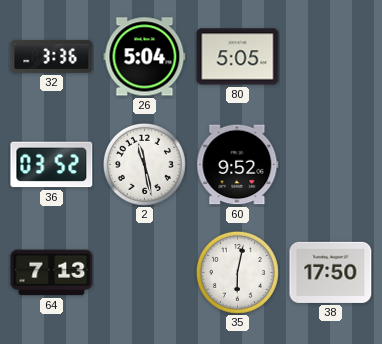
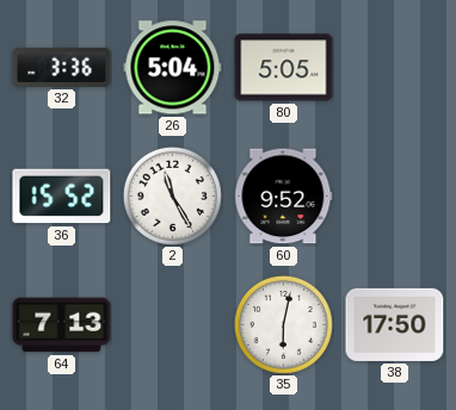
36: 03:52 -> 15:52
2: 11:28 -> 11:25
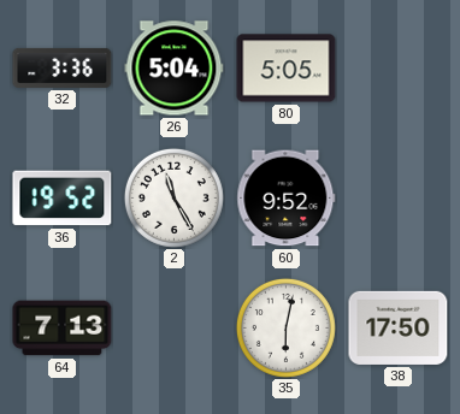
36: 15:52 -> 19:52
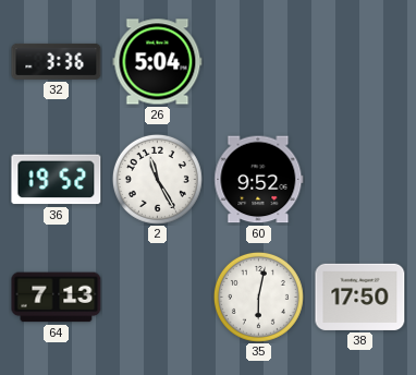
80: 5:05 -> none
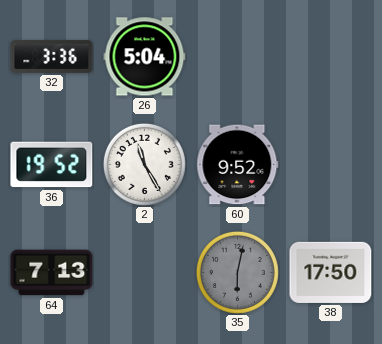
35 dial: white -> grey
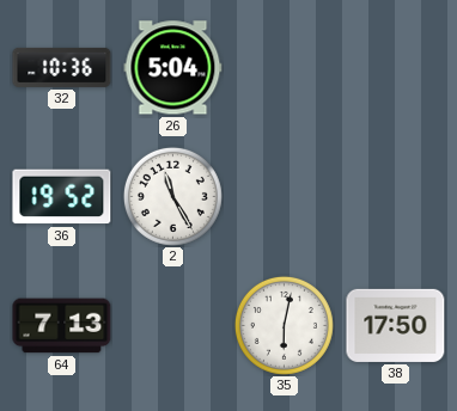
32: 3:36 -> 10:36
60: 9:52 -> none
35 dial: grey -> white
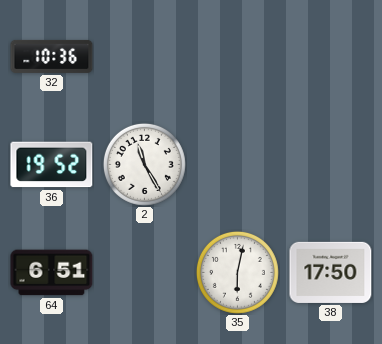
26: 5:04 -> none
64: 7:13 -> 6:51
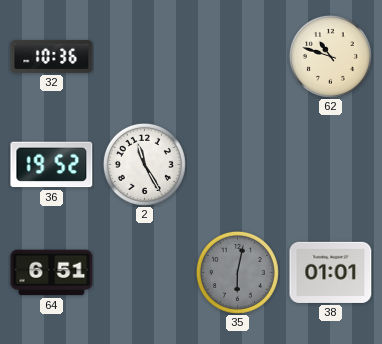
62: none -> 10:48
35 dial: white -> grey
38: 17:50 -> 01:01
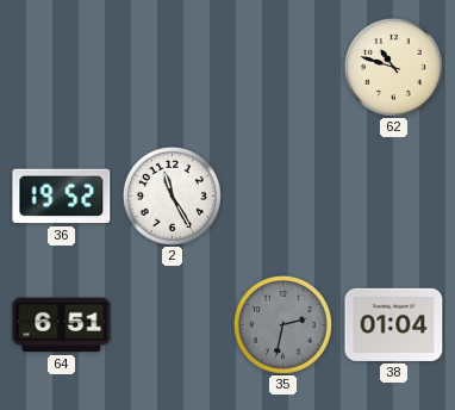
32: 10:36 -> none
35: 6:02 -> 2:32
38: 01:01 -> 01:04
